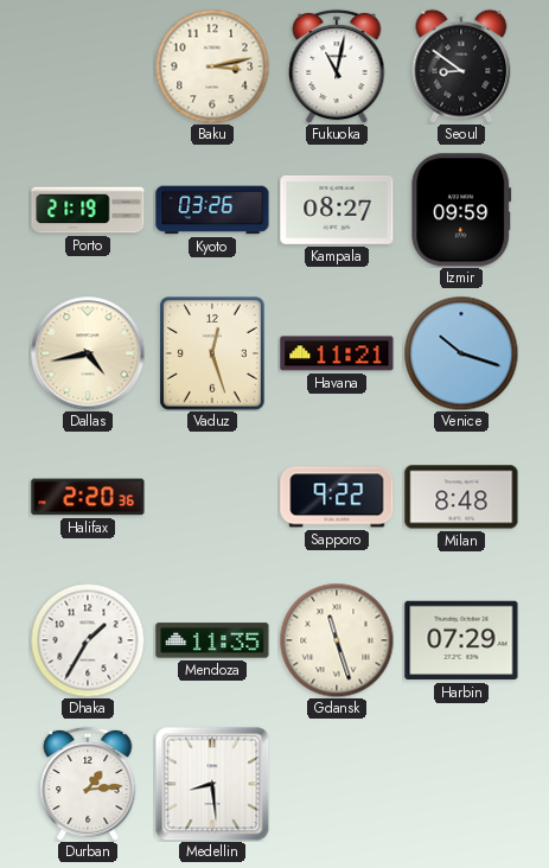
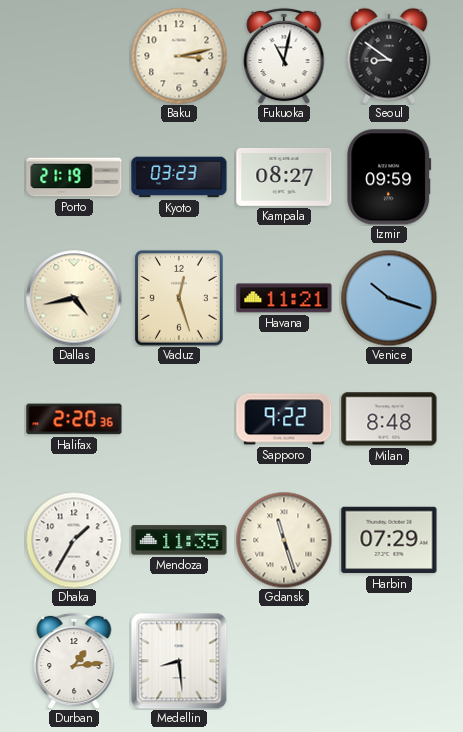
Kyoto: 03:26 -> 03:23
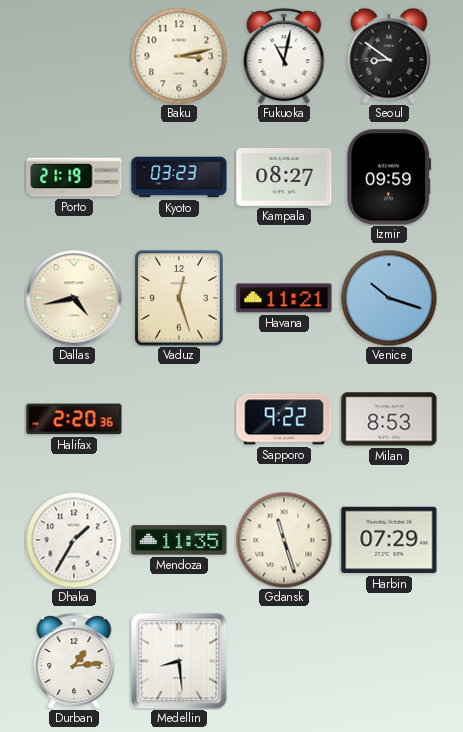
Milan: 8:48 -> 8:53
